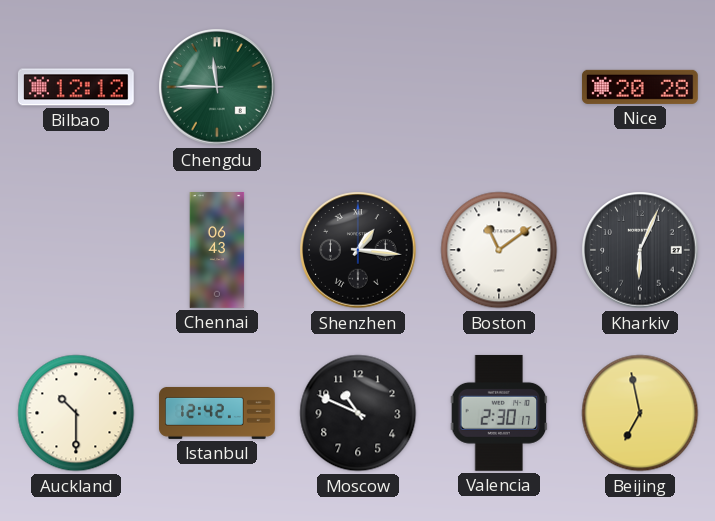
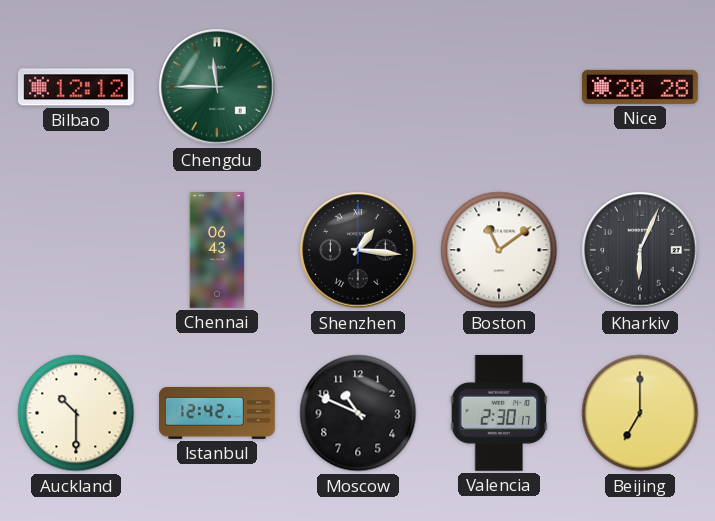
Beijing: 6:58 -> 7:00
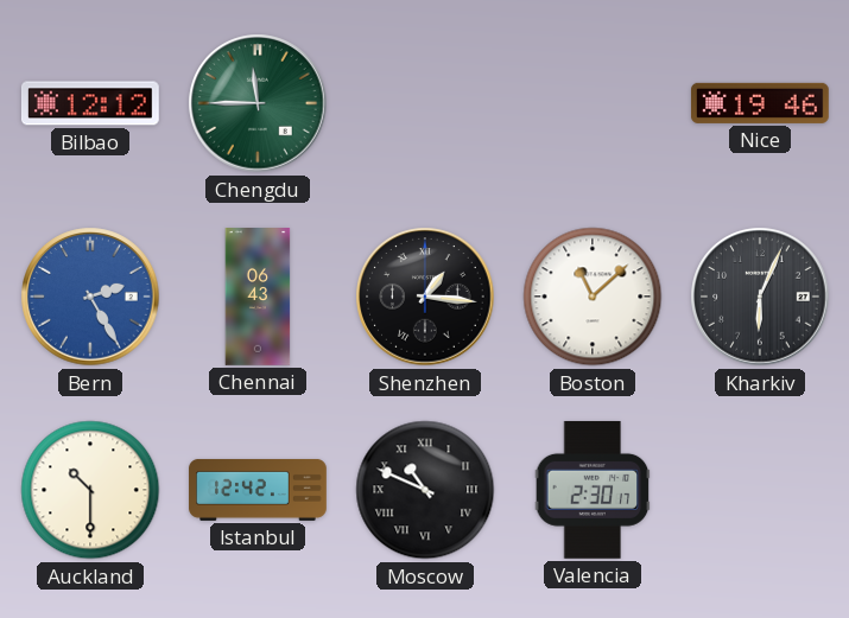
Nice: 20:28 -> 19:46
Bern: none -> 2:25
Boston: 11:09 -> 11:08
Moscow numerals: Arabic -> Roman
Beijing: 7:00 -> none
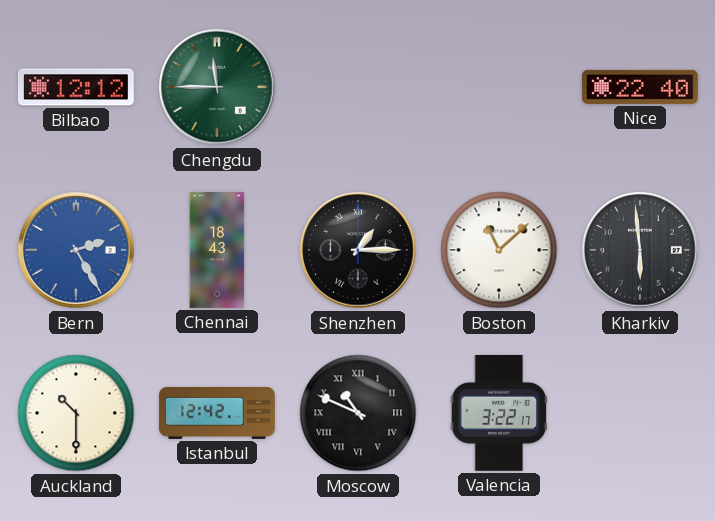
Nice: 19:46 -> 22:40
Chennai: 06:43 -> 18:43
Shenzhen: 1:16 -> 1:15
Kharkiv: 6:04 -> 5:59
Valencia: 2:30 -> 3:22
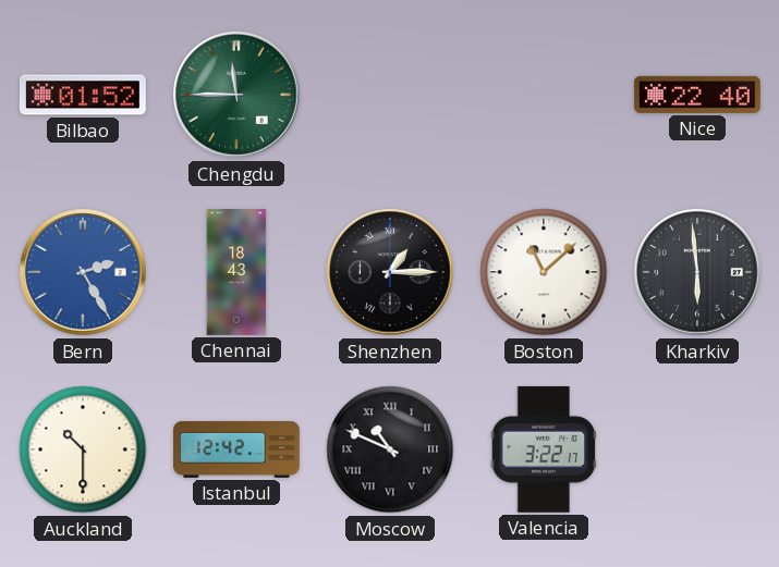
Bilbao: 12:12 -> 01:52
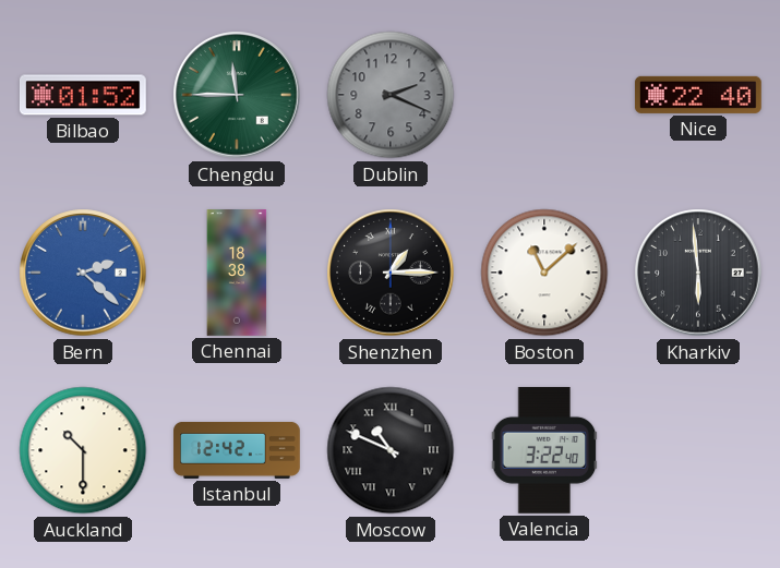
Dublin: none -> 2:19
Bern: 2:25 -> 2:22
Chennai: 18:43 -> 18:38
Valencia: 3:22:17 -> 3:22:40
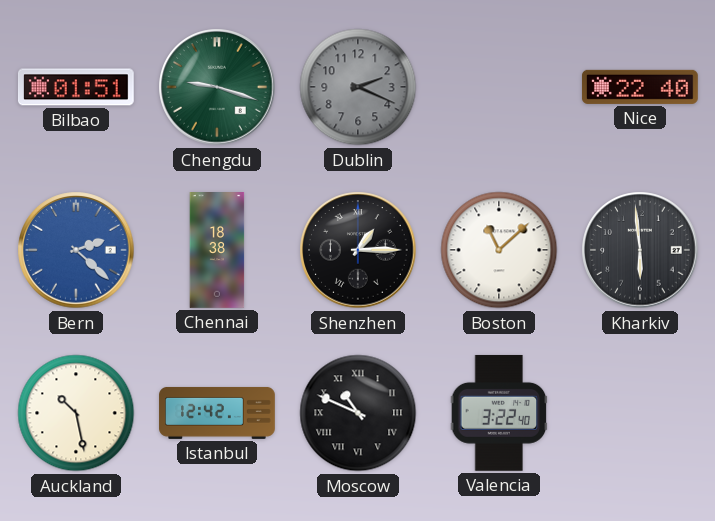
Bilbao: 01:52 -> 01:51
Chengdu: 11:45 -> 9:18
Auckland: 10:30 -> 10:28
